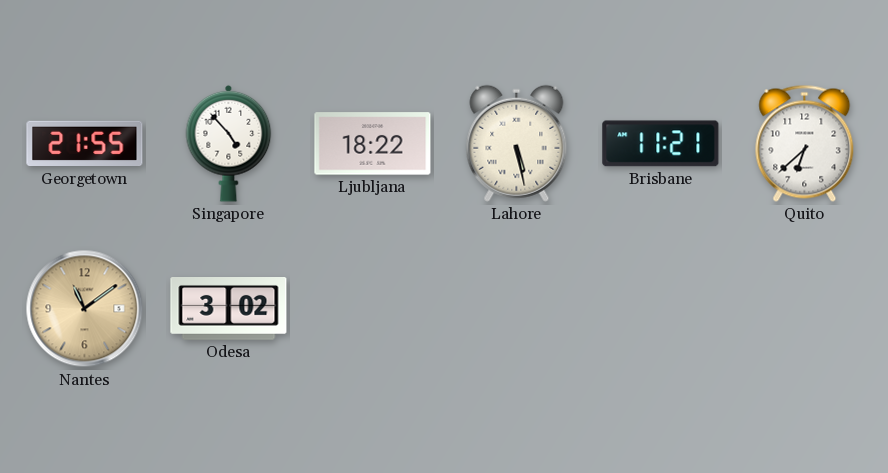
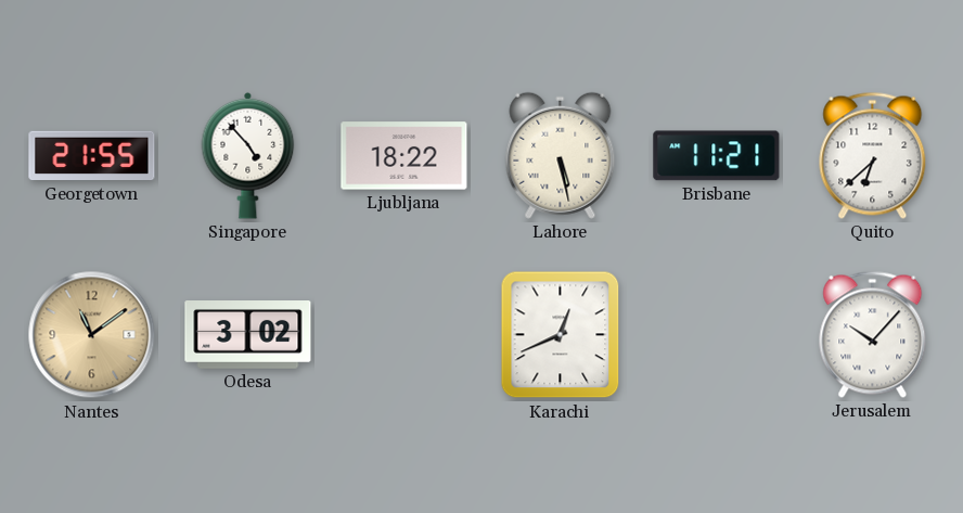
Karachi: none -> 12:41
Jerusalem: none -> 10:07
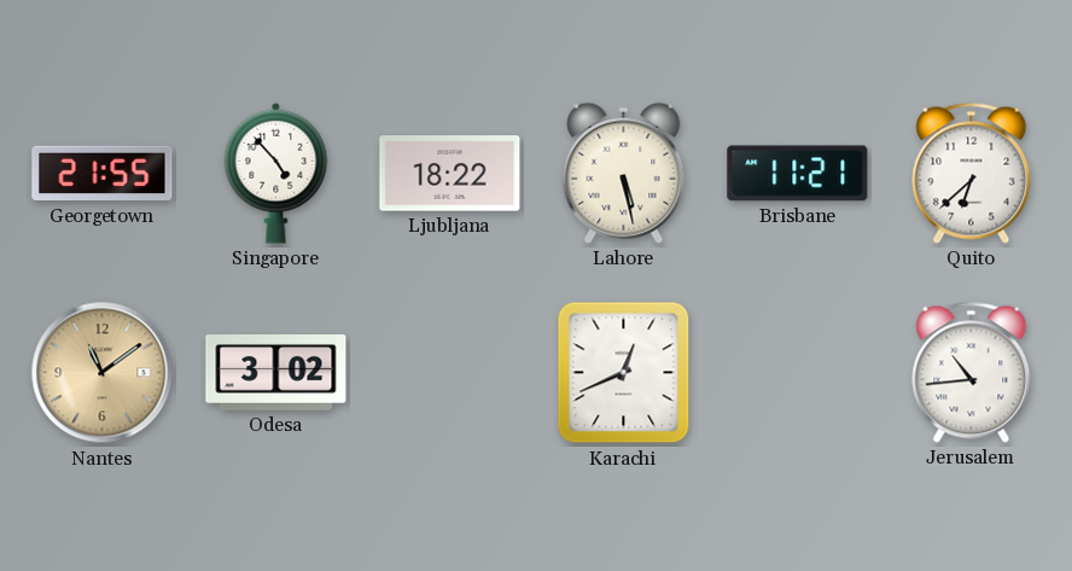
Jerusalem: 10:07 -> 10:44
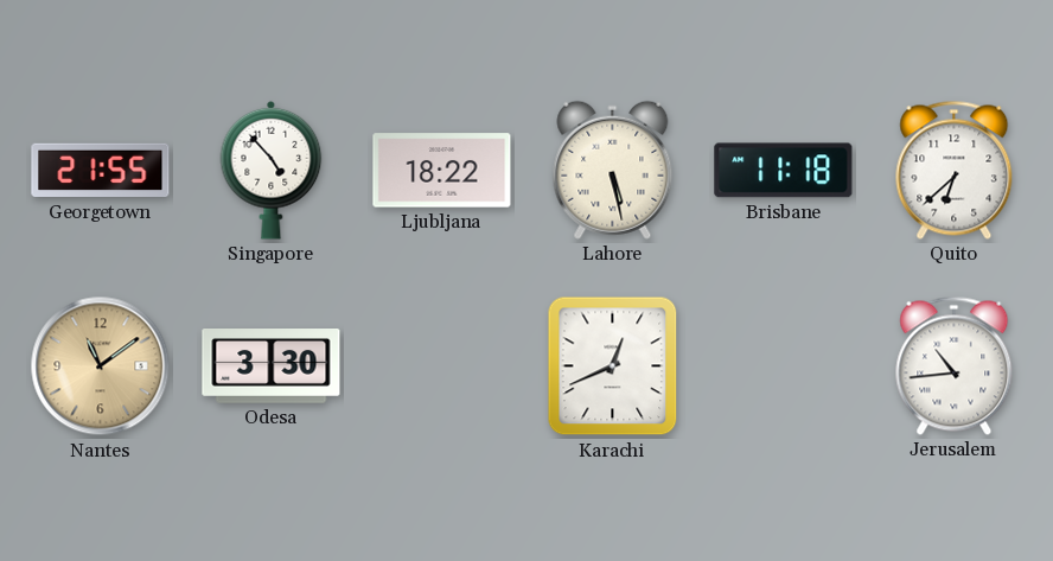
Brisbane: 11:21 -> 11:18
Odesa: 3:02 -> 3:30
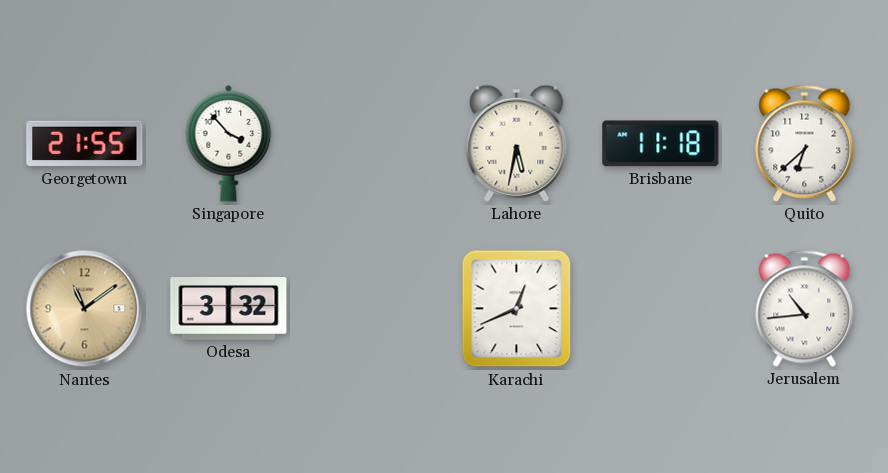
Singapore: 4:53 -> 3:53
Ljubljana: 18:22 -> none
Lahore: 5:28 -> 5:32
Odesa: 3:30 -> 3:32
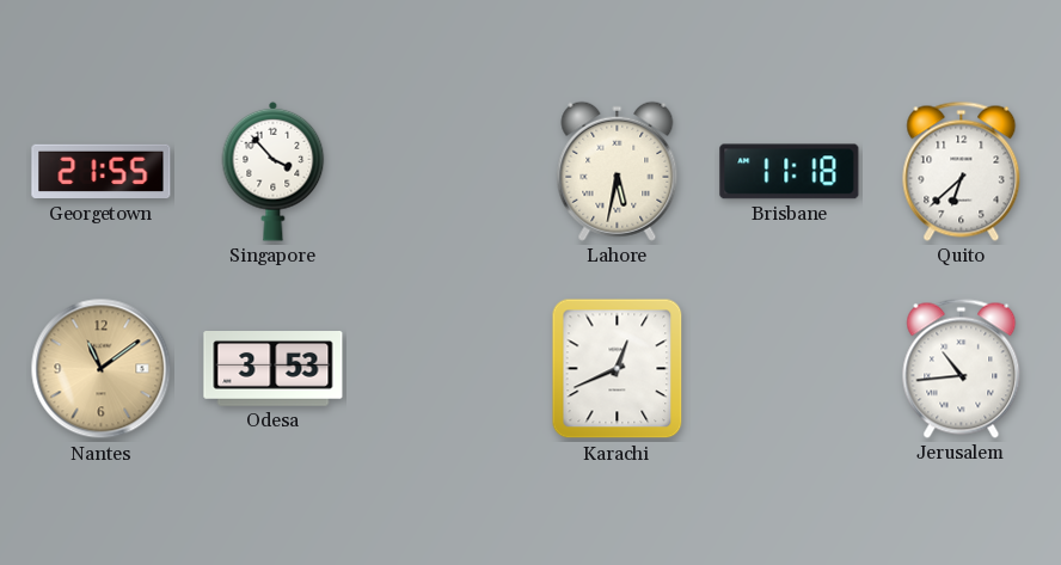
Odesa: 3:32 -> 3:53
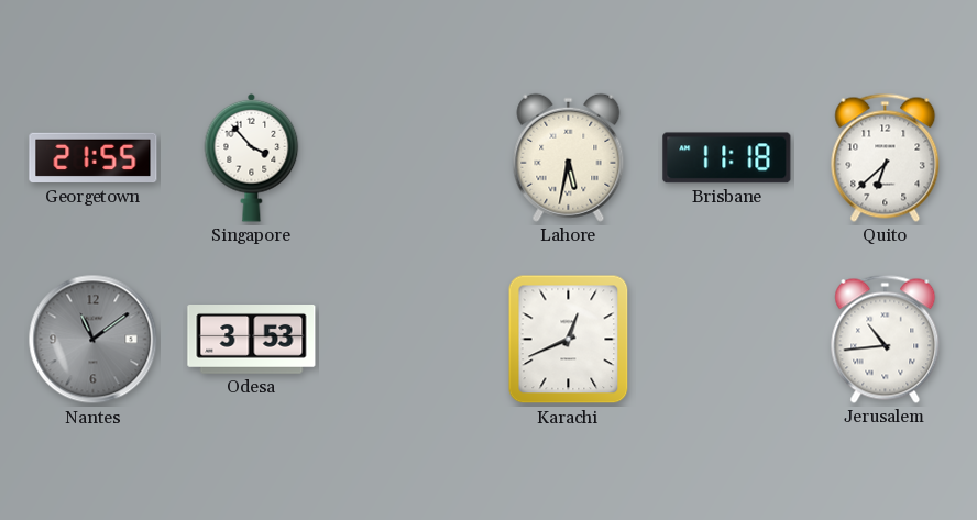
Nantes dial: champagne -> grey
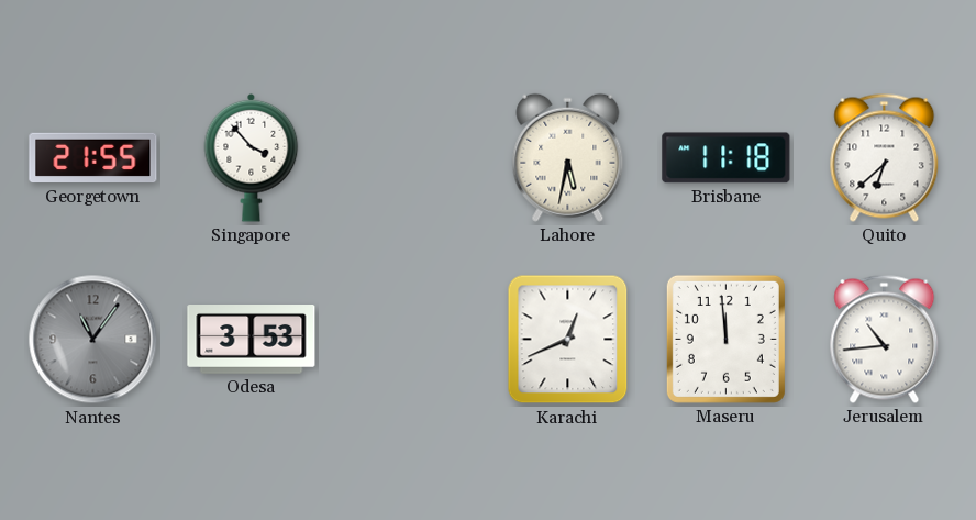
Nantes: 11:09 -> 11:06
Maseru: none -> 11:59
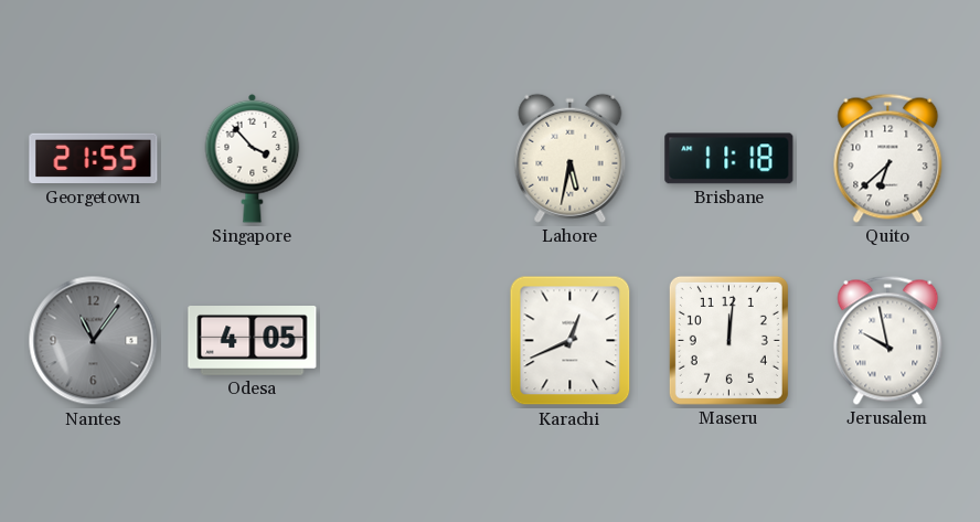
Odesa: 3:53 -> 4:05
Maseru: 11:59 -> 12:01
Jerusalem: 10:44 -> 9:58
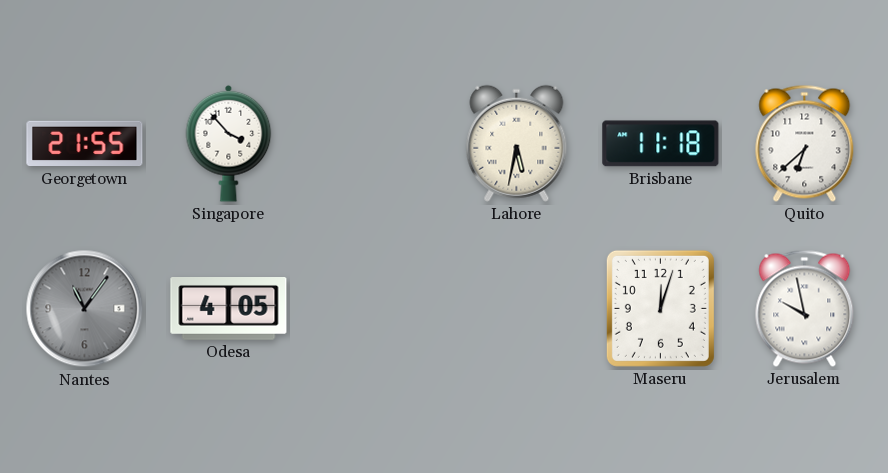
Karachi: 12:41 -> none
Maseru: 12:01 -> 12:03
